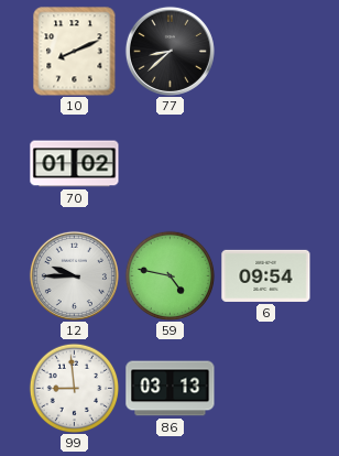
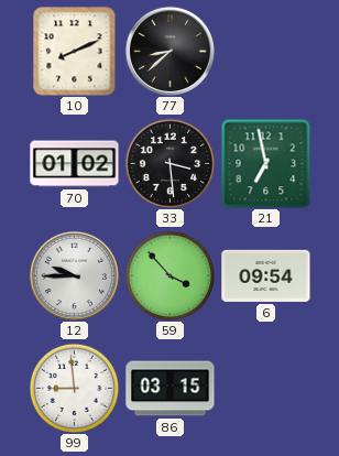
33: none -> 3:29
21: none -> 6:58
59: 4:47 -> 3:53
86: 03:13 -> 03:15
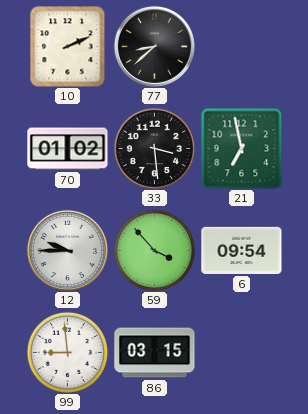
10: 8:11 -> 2:11
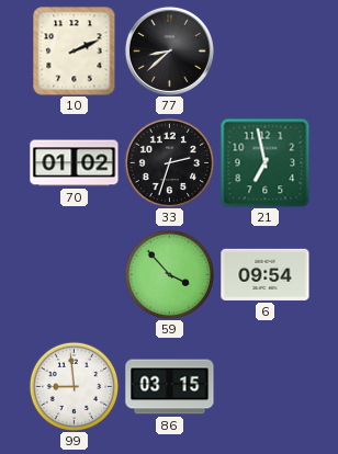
33: 3:29 -> 2:33
12: 9:45 -> none
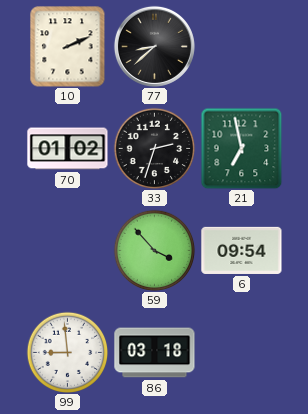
86: 03:15 -> 03:18
